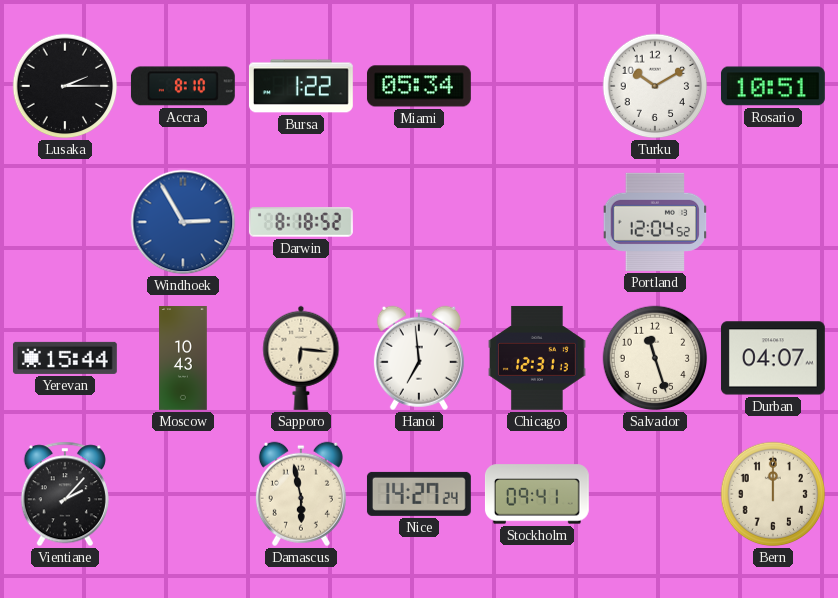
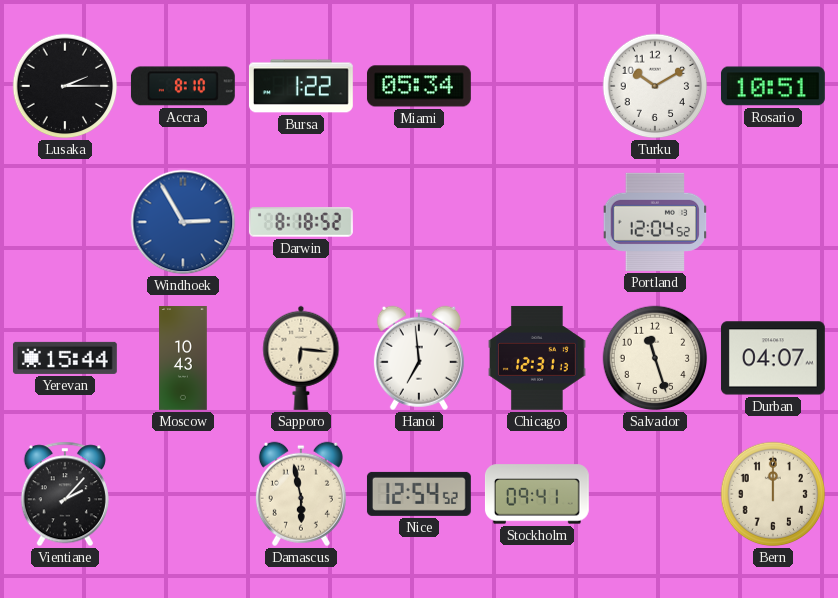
Nice: 14:27 -> 12:54
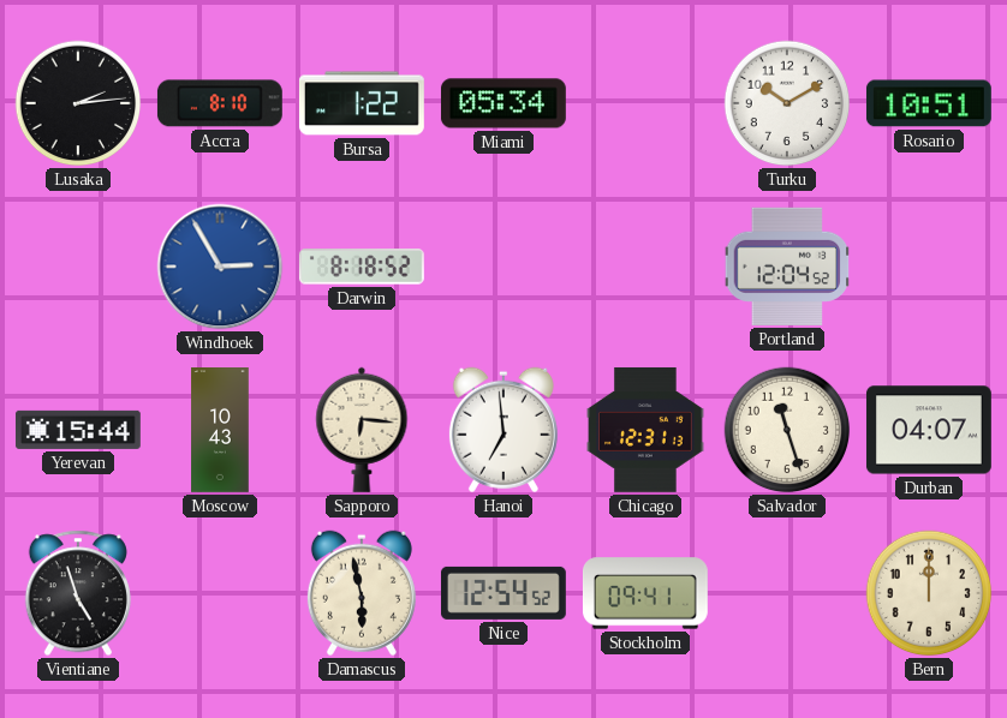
Lusaka: 2:15 -> 2:14
Vientiane: 2:07 -> 4:57
